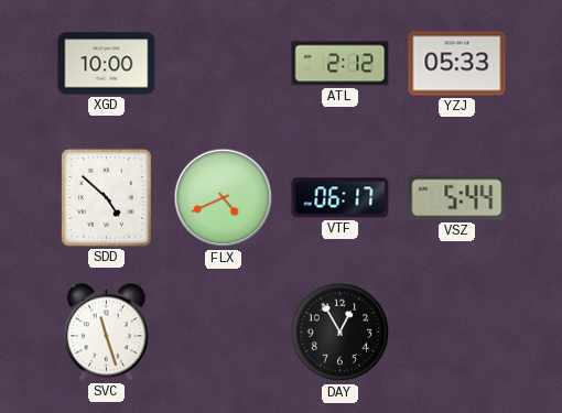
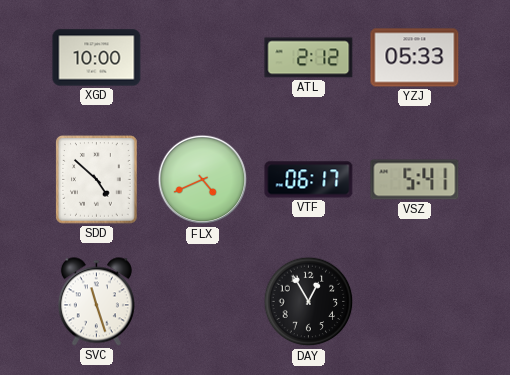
VSZ: 5:44 -> 5:41
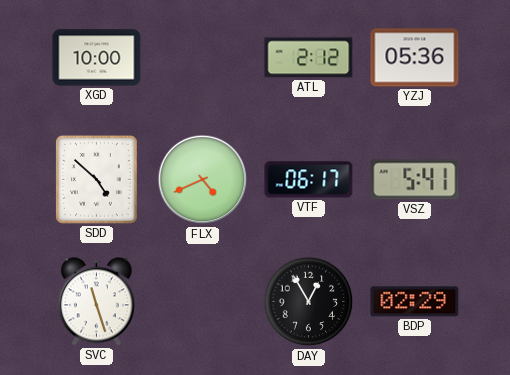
YZJ: 05:33 -> 05:36
BDP: none -> 02:29
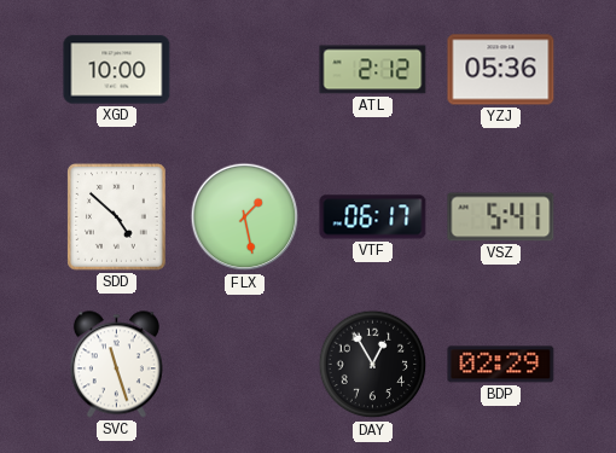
FLX: 4:41 -> 1:28
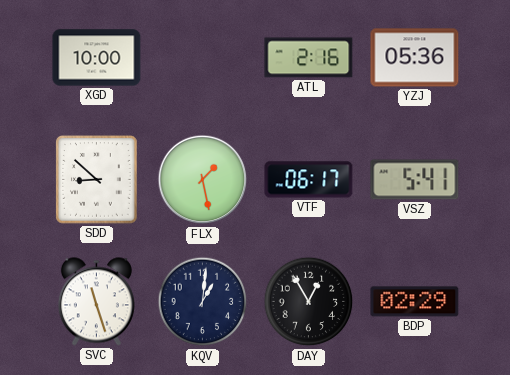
ATL: 2:12 -> 2:16
SDD: 4:52 -> 8:52
KQV: none -> 1:01
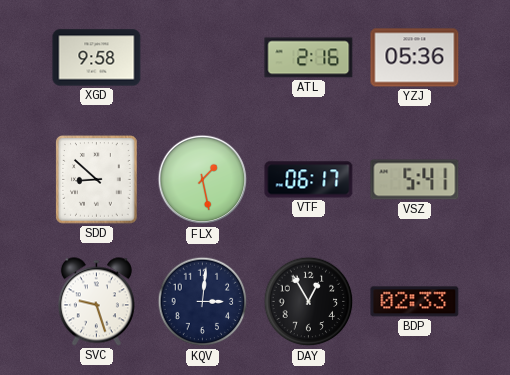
XGD: 10:00 -> 9:58
SVC: 11:27 -> 9:27
KQV: 1:01 -> 3:01
BDP: 02:29 -> 02:33
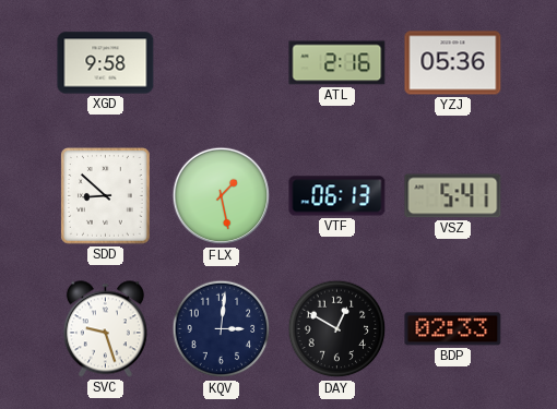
VTF: 06:17 -> 06:13
DAY: 12:55 -> 12:50
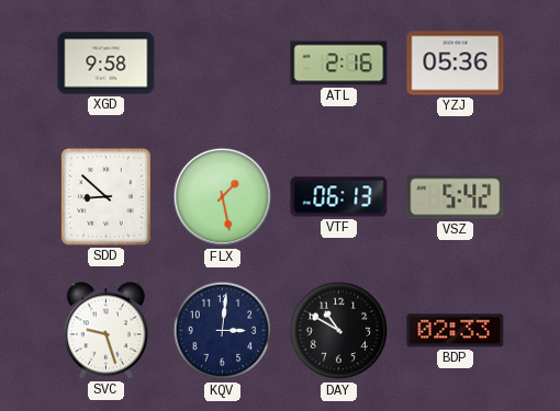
VSZ: 5:41 -> 5:42
DAY: 12:50 -> 10:50
